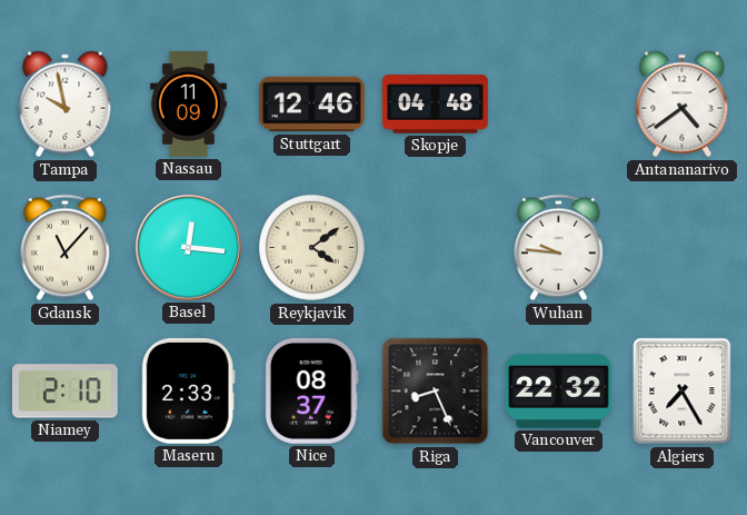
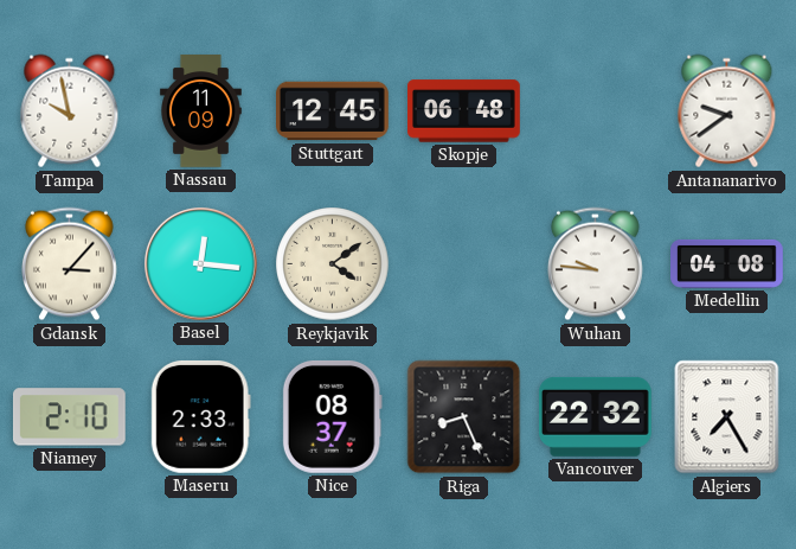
Stuttgart: 12:46 -> 12:45
Skopje: 04:48 -> 06:48
Antananarivo: 4:39 -> 9:39
Gdansk: 11:07 -> 3:07
Medellin: none -> 04:08
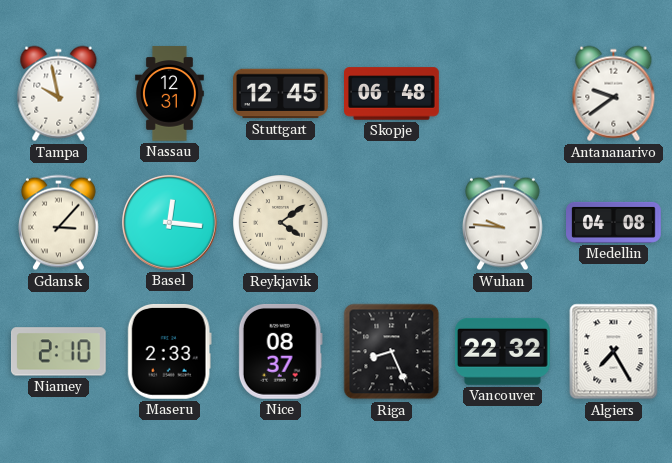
Nassau: 11:09 -> 12:31
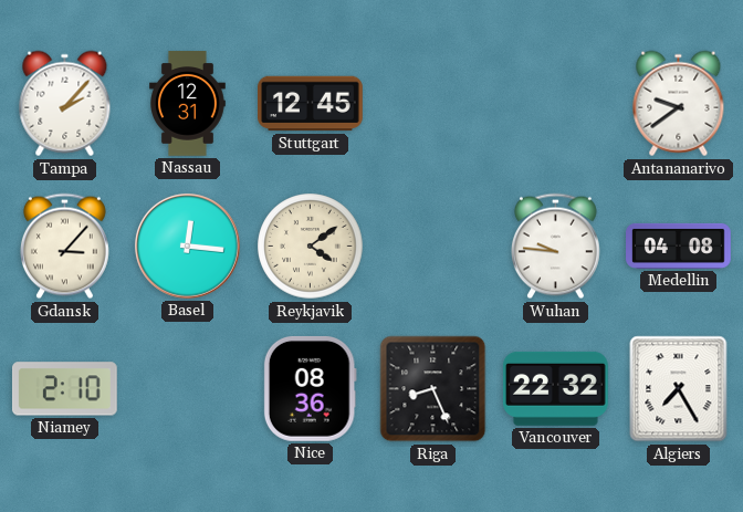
Tampa: 9:58 -> 2:07
Skopje: 06:48 -> none
Maseru: 2:33 -> none
Nice: 08:37 -> 08:36
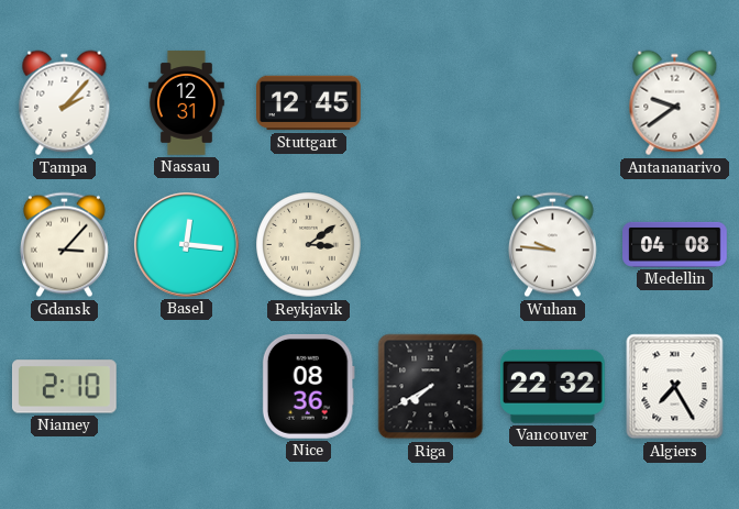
Reykjavik: 4:09 -> 3:09
Riga: 8:26 -> 7:40
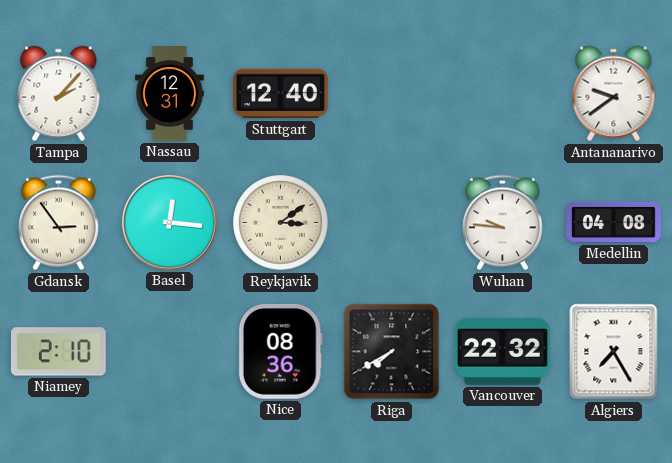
Stuttgart: 12:45 -> 12:40
Gdansk: 3:07 -> 2:54
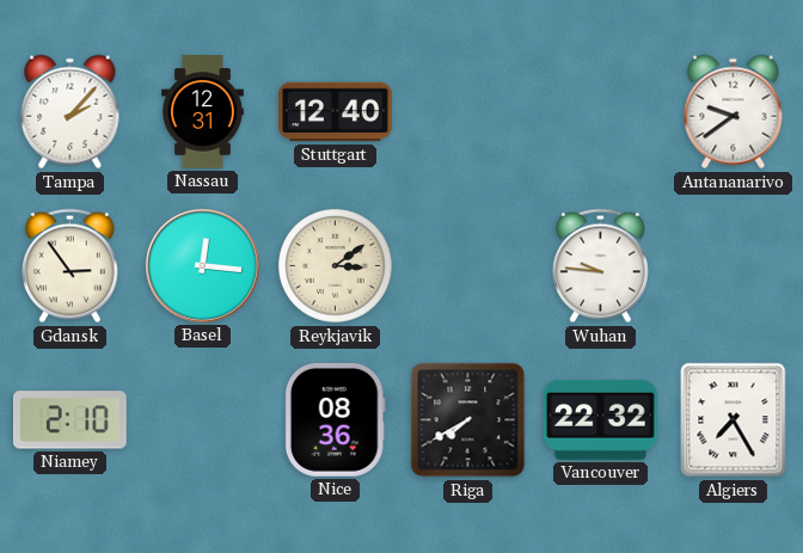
Medellin: 04:08 -> none
